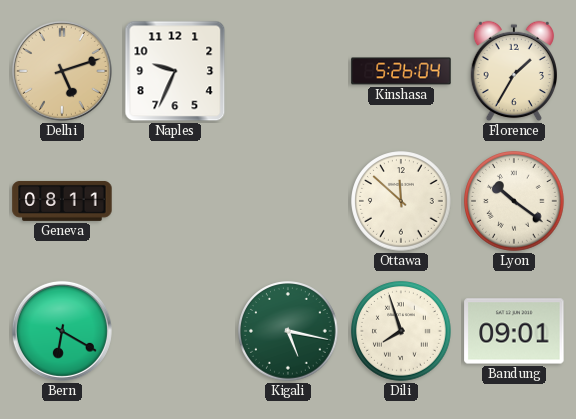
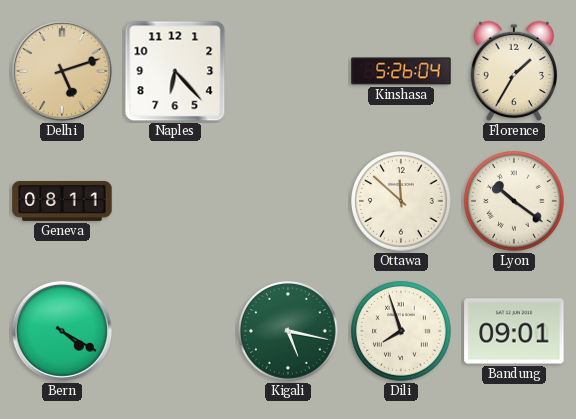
Naples: 9:34 -> 6:23
Bern: 6:20 -> 4:20
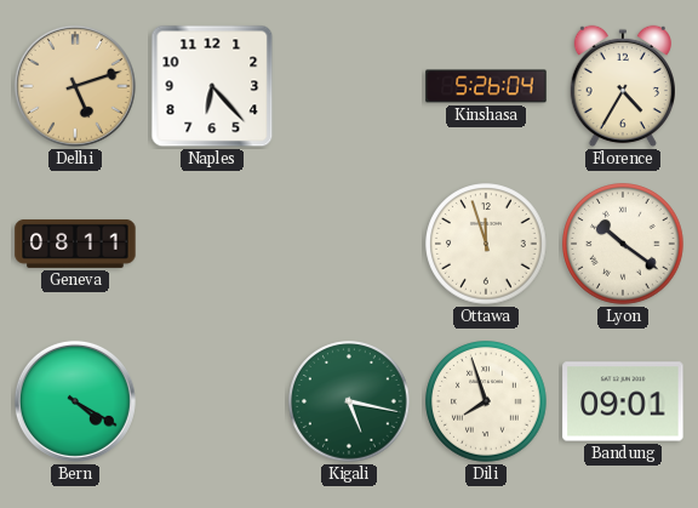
Florence: 1:35 -> 4:35
Ottawa: 11:52 -> 11:57
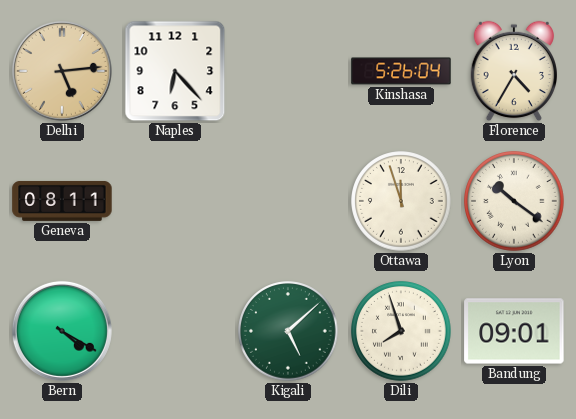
Delhi: 5:12 -> 5:14
Kigali: 5:17 -> 5:08
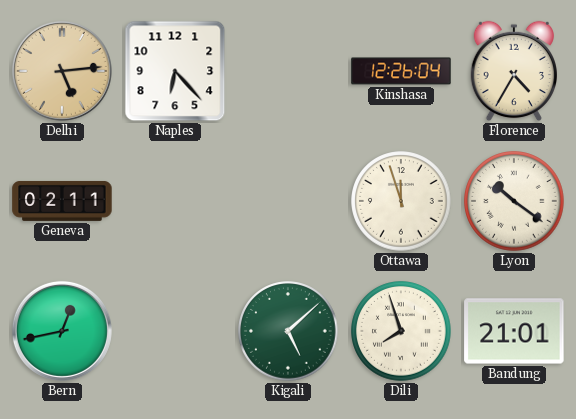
Kinshasa: 5:26 -> 12:26
Geneva: 08:11 -> 02:11
Bern: 4:20 -> 12:43
Bandung: 09:01 -> 21:01
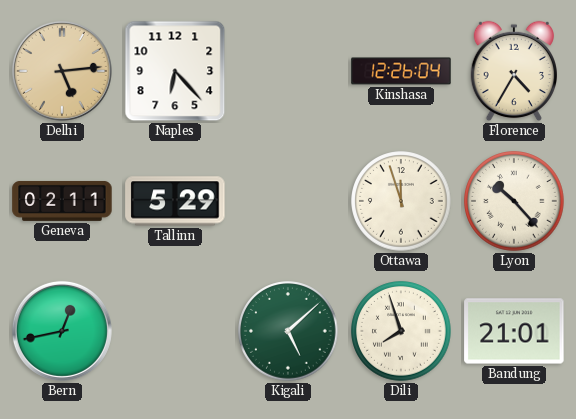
Tallinn: none -> 5:29
Lyon: 10:21 -> 10:23
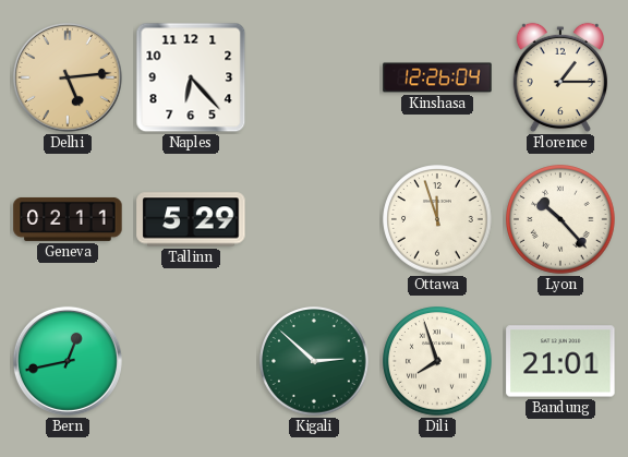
Florence: 4:35 -> 1:15
Kigali: 5:08 -> 2:52
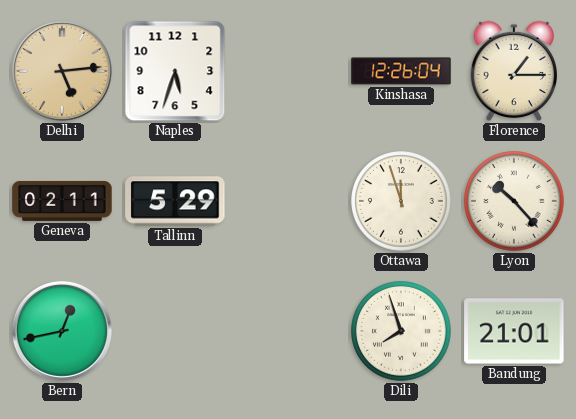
Naples: 6:23 -> 5:33
Kigali: 2:52 -> none
